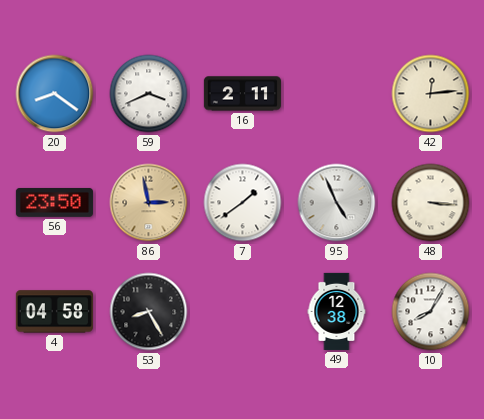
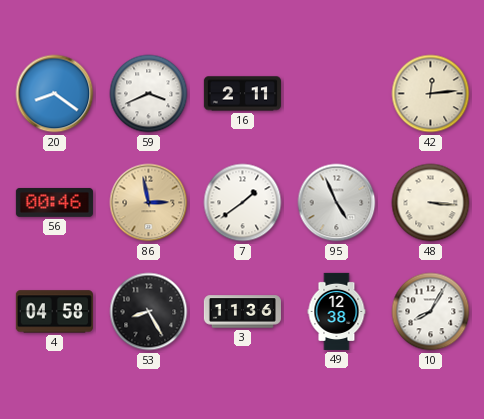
56: 23:50 -> 00:46
3: none -> 11:36
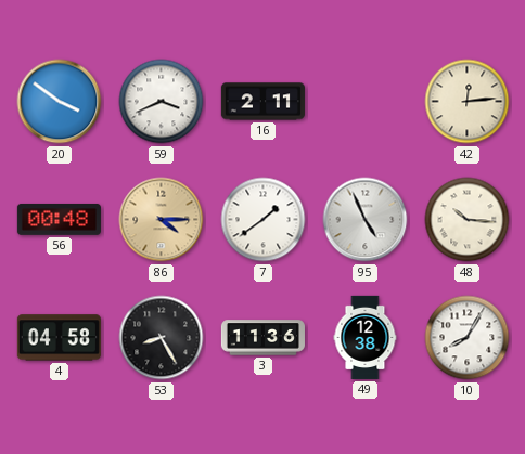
20: 8:21 -> 3:51
56: 00:46 -> 00:48
86: 2:58 -> 4:15
48: 3:16 -> 10:16
